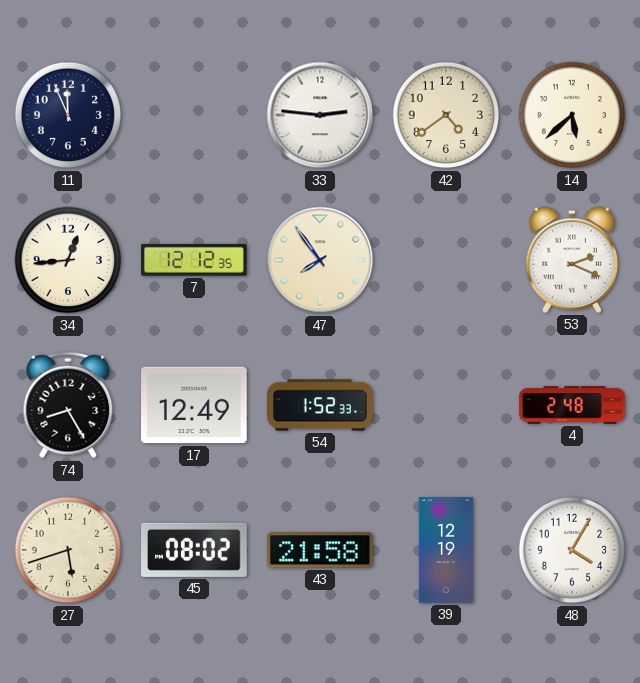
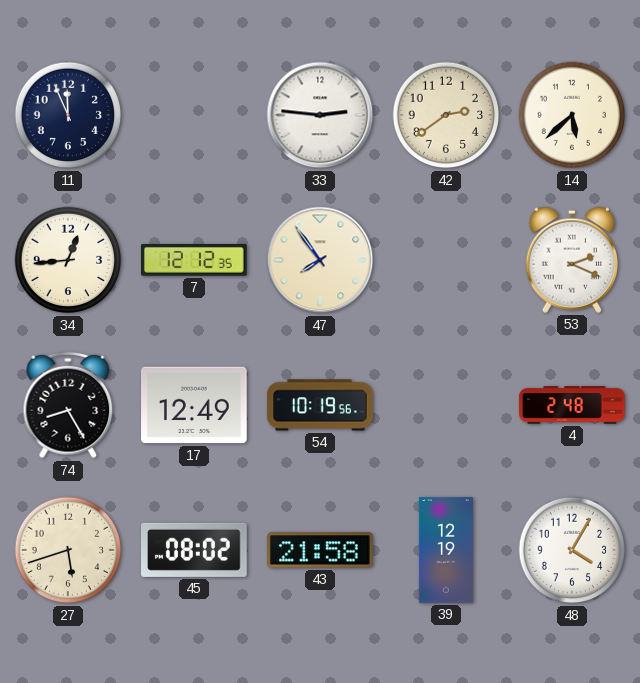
42: 4:39 -> 2:39
54: 1:52 -> 10:19
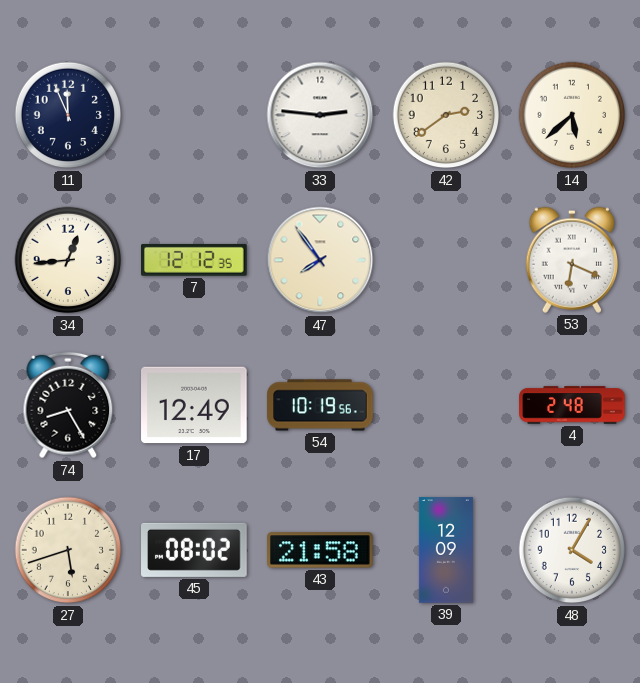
53: 2:19 -> 6:19
39: 12:19 -> 12:09
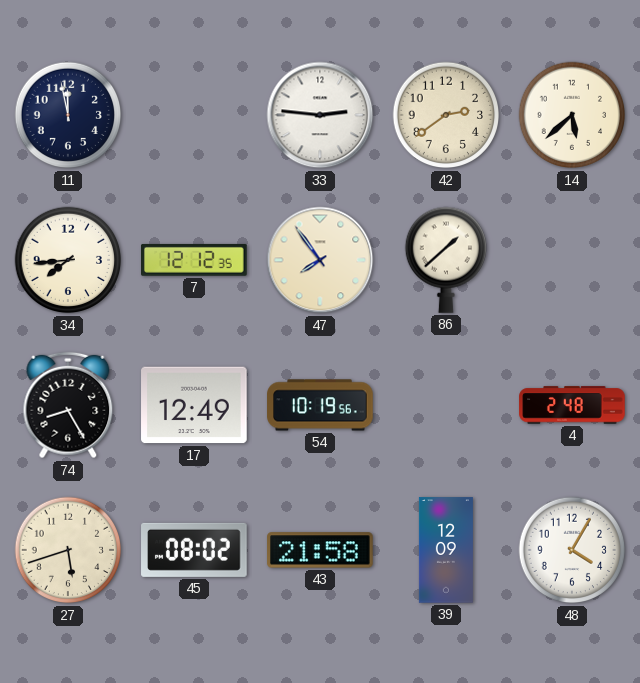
11: 11:56 -> 11:58
34: 12:44 -> 7:44
86: none -> 1:38
53: 6:19 -> none
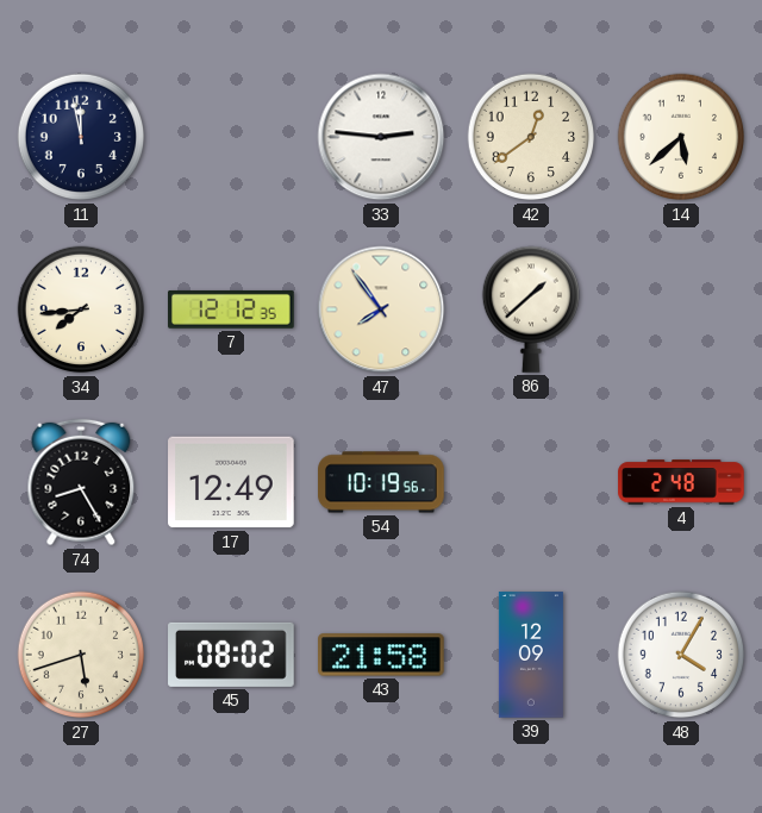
42: 2:39 -> 12:39
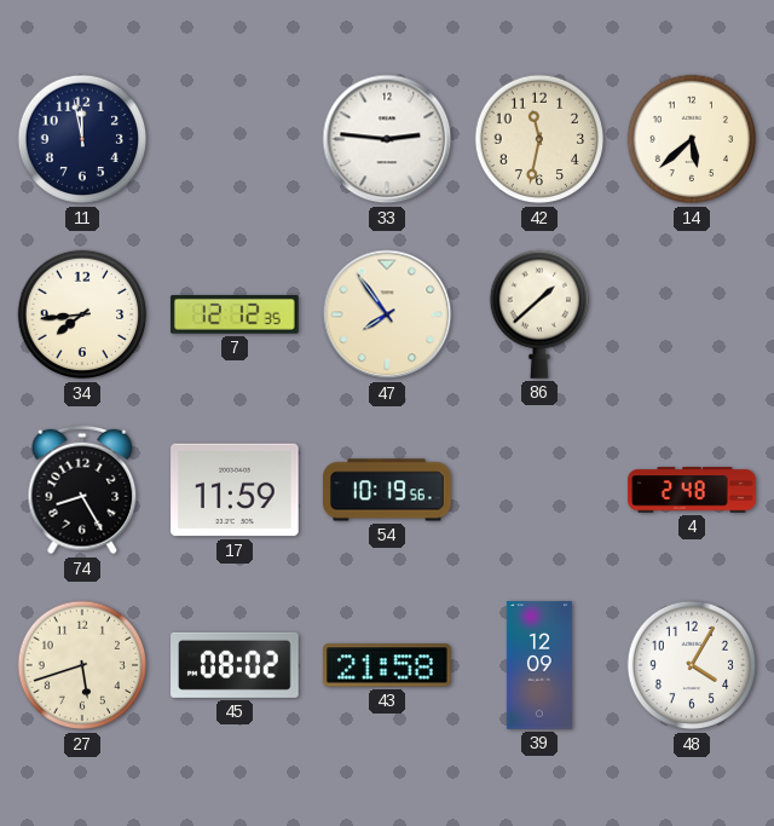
42: 12:39 -> 11:32
17: 12:49 -> 11:59
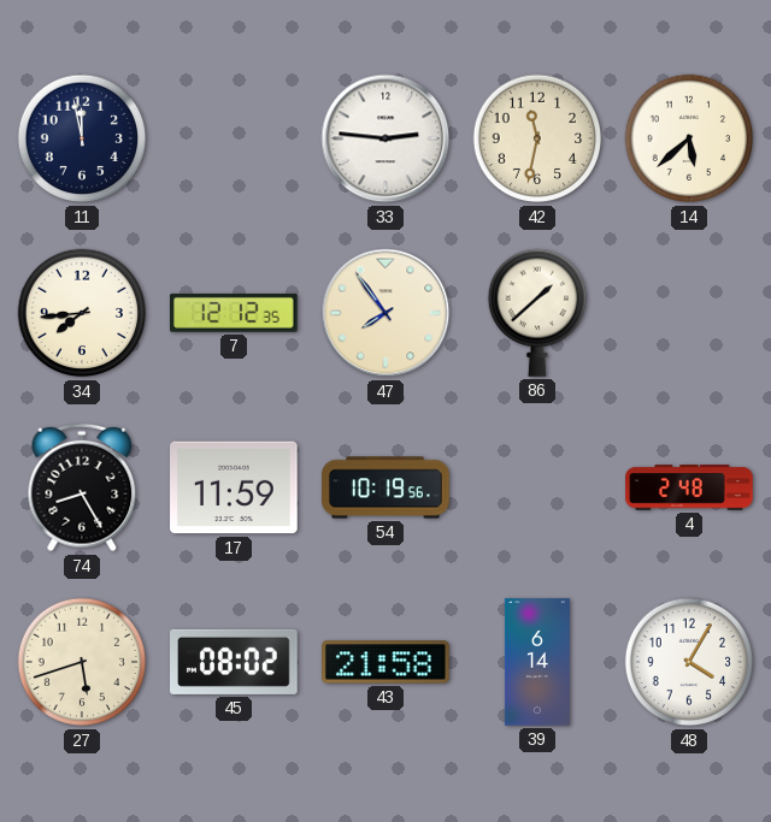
39: 12:09 -> 6:14
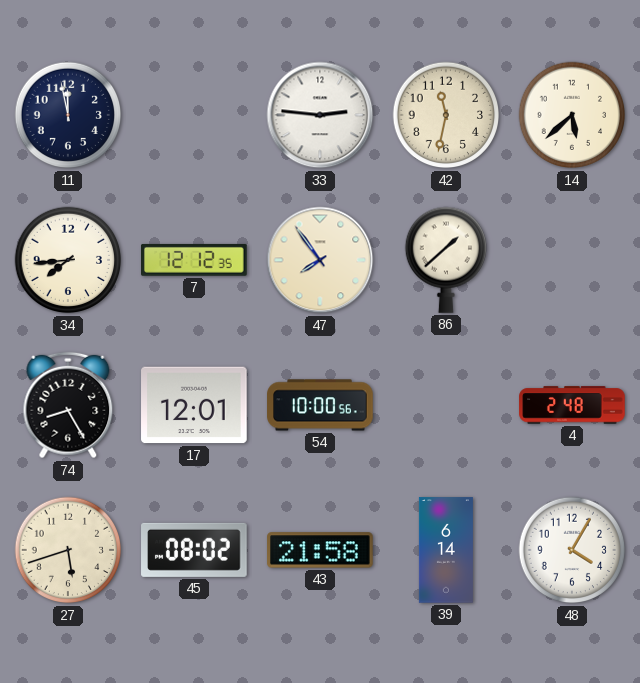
17: 11:59 -> 12:01
54: 10:19 -> 10:00
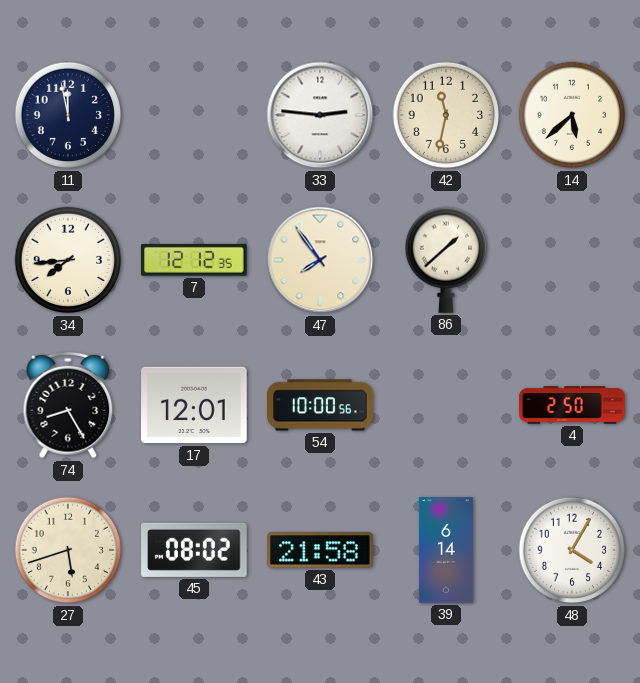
4: 2:48 -> 2:50
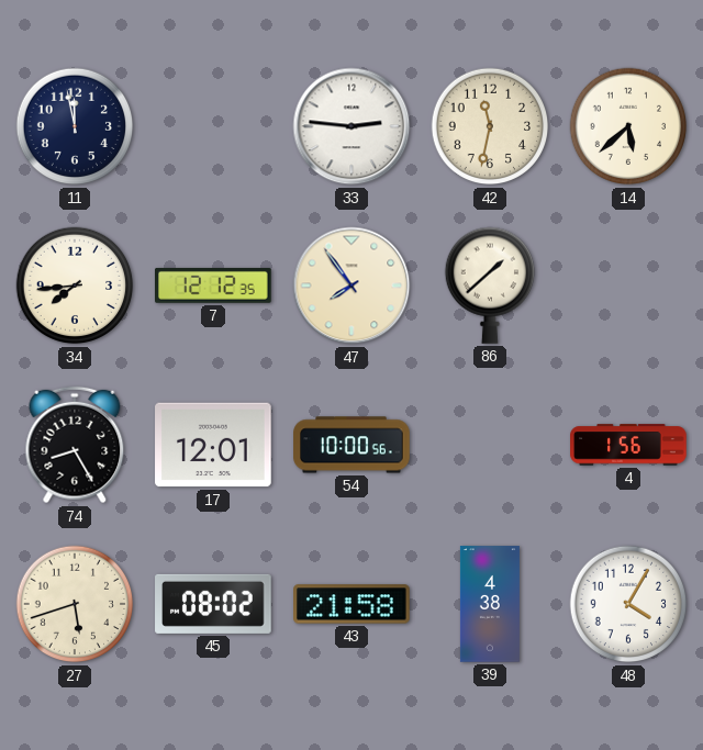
4: 2:50 -> 1:56
39: 6:14 -> 4:38
